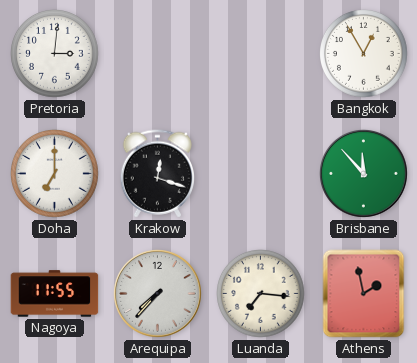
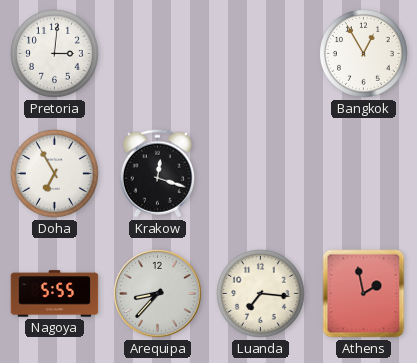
Doha: 7:00 -> 6:55
Brisbane: 11:53 -> none
Nagoya: 11:55 -> 5:55
Arequipa: 7:37 -> 8:37
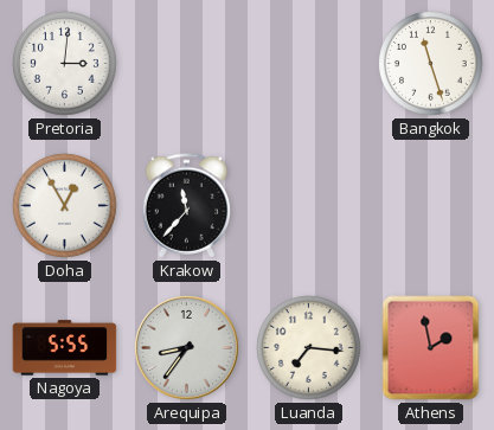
Bangkok: 12:55 -> 11:27
Doha: 6:55 -> 12:55
Krakow: 12:18 -> 11:37
Arequipa: 8:37 -> 8:36
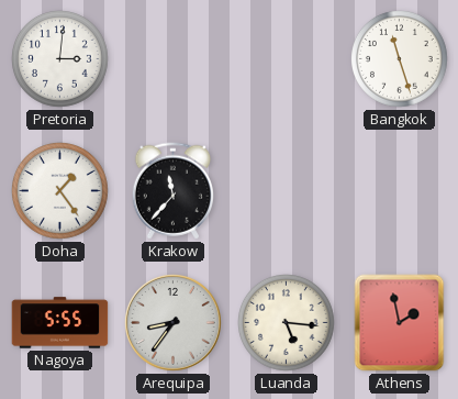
Doha: 12:55 -> 1:24
Luanda: 7:16 -> 5:16
